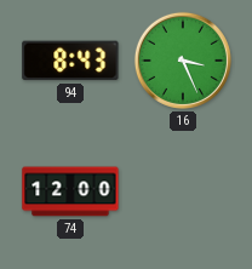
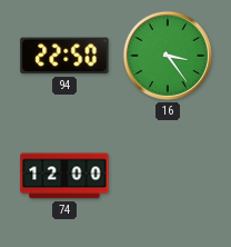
94: 8:43 -> 22:50
16: 3:26 -> 3:24
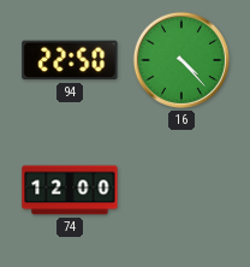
16: 3:24 -> 4:23
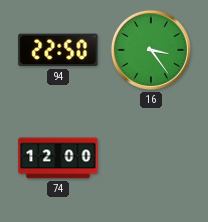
16: 4:23 -> 3:24
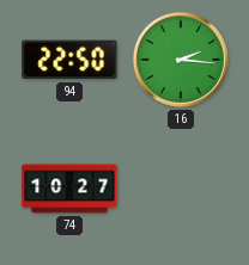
16: 3:24 -> 2:16
74: 12:00 -> 10:27
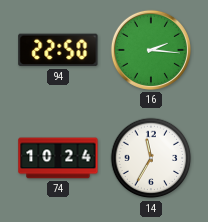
74: 10:27 -> 10:24
14: none -> 11:35
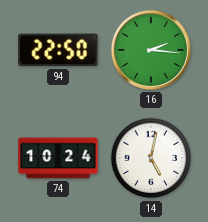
14: 11:35 -> 5:02
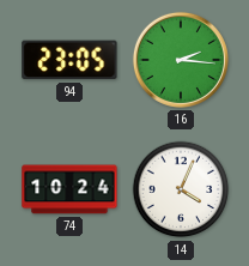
94: 22:50 -> 23:05
14: 5:02 -> 4:04
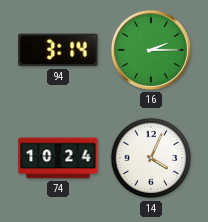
94: 23:05 -> 3:14
16: 2:16 -> 2:15
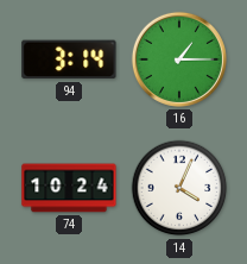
16: 2:15 -> 1:15
